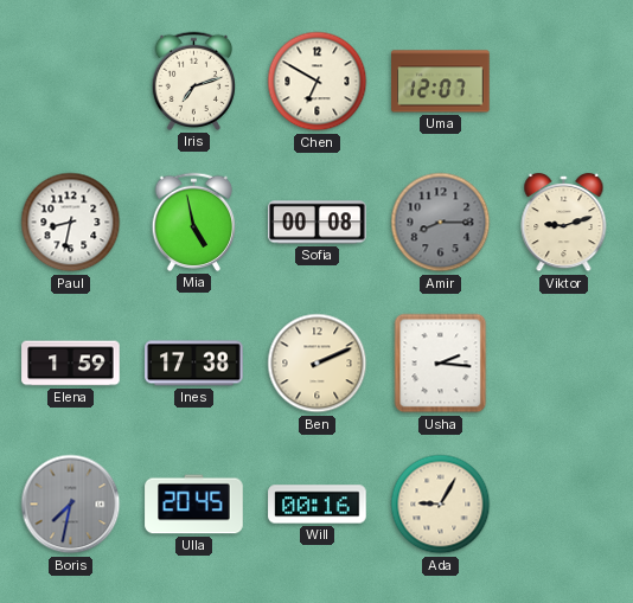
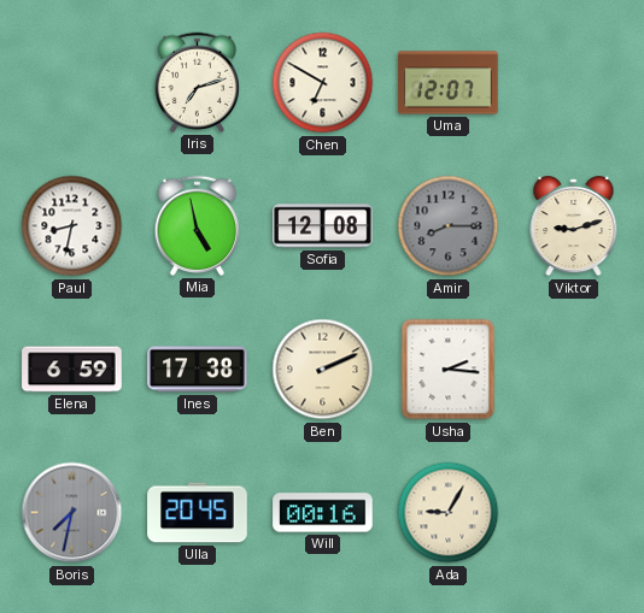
Sofia: 00:08 -> 12:08
Elena: 1:59 -> 6:59
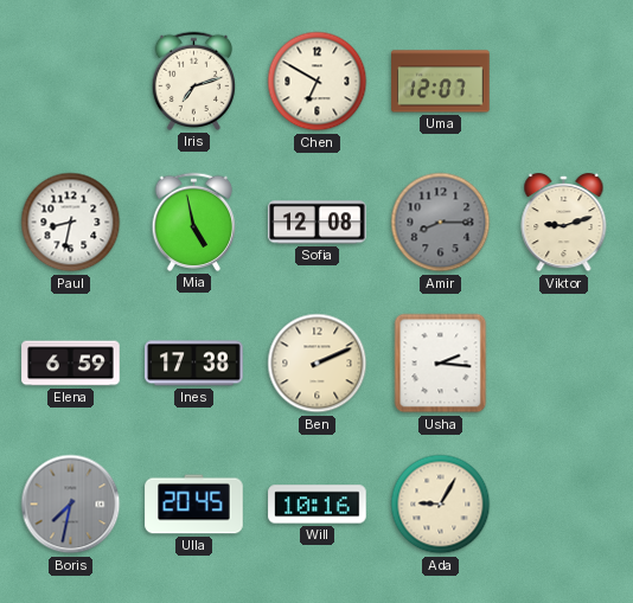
Will: 00:16 -> 10:16
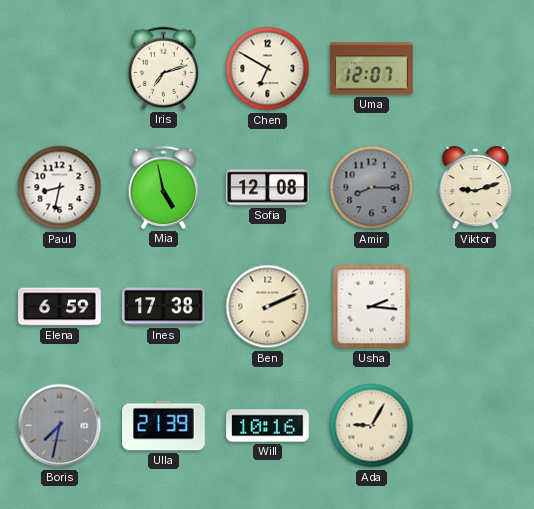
Ulla: 20:45 -> 21:39
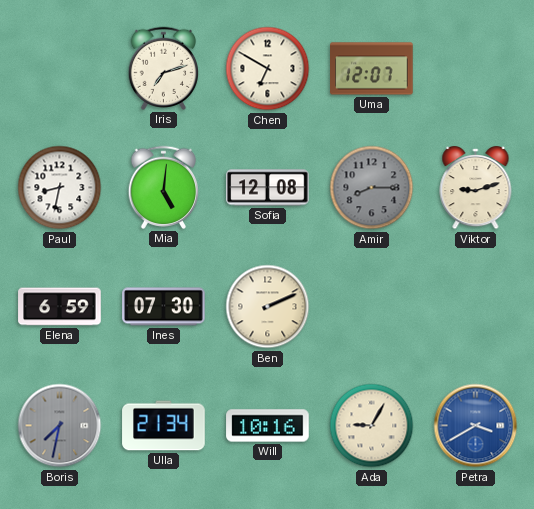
Mia: 4:58 -> 5:01
Ines: 17:38 -> 07:30
Usha: 2:16 -> none
Ulla: 21:39 -> 21:34
Petra: none -> 3:40
